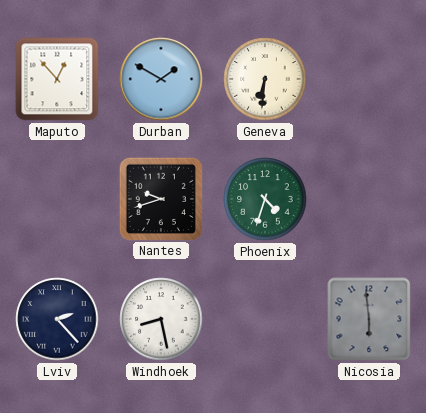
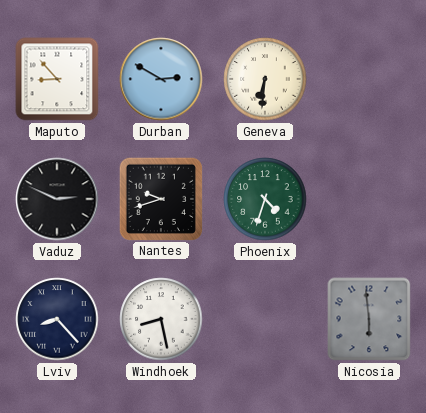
Maputo: 12:53 -> 8:53
Durban: 1:50 -> 2:50
Vaduz: none -> 2:49
Lviv: 2:23 -> 8:23
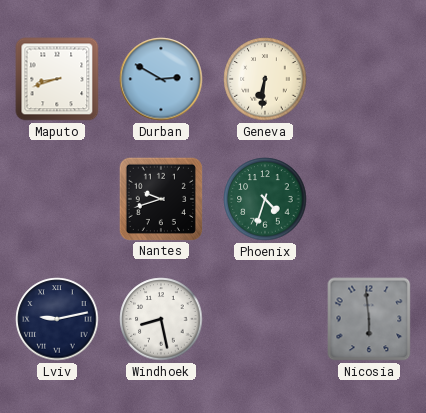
Maputo: 8:53 -> 8:42
Vaduz: 2:49 -> none
Lviv: 8:23 -> 9:13
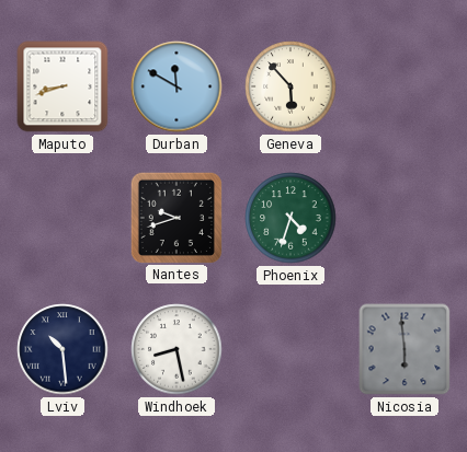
Durban: 2:50 -> 11:50
Geneva: 6:31 -> 5:53
Lviv: 9:13 -> 10:29
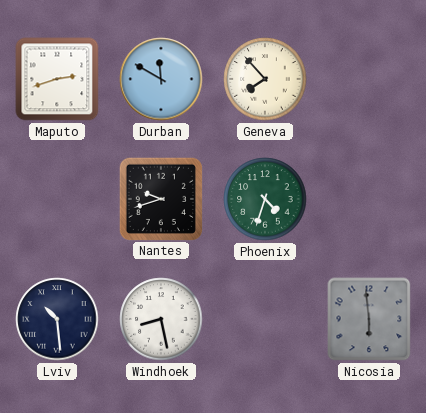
Maputo: 8:42 -> 2:42
Geneva: 5:53 -> 7:53
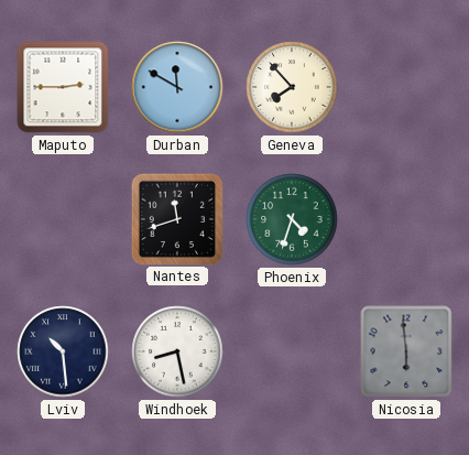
Maputo: 2:42 -> 2:45
Nantes: 9:42 -> 11:42
